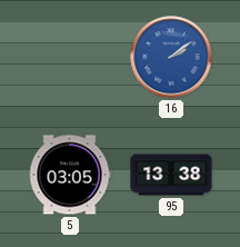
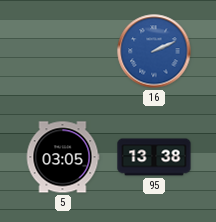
16: 2:09 -> 2:11
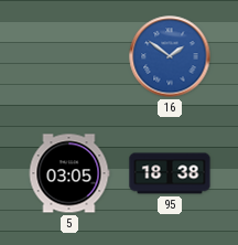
16: 2:11 -> 1:51
95: 13:38 -> 18:38
